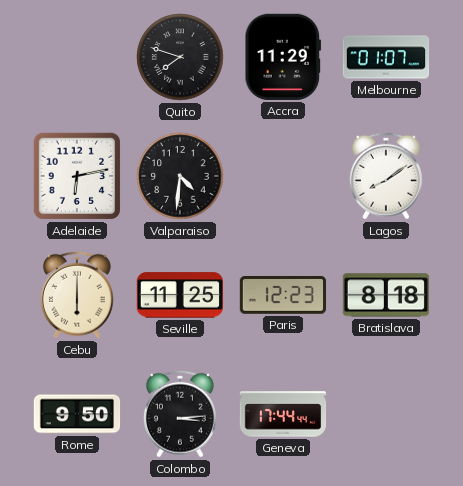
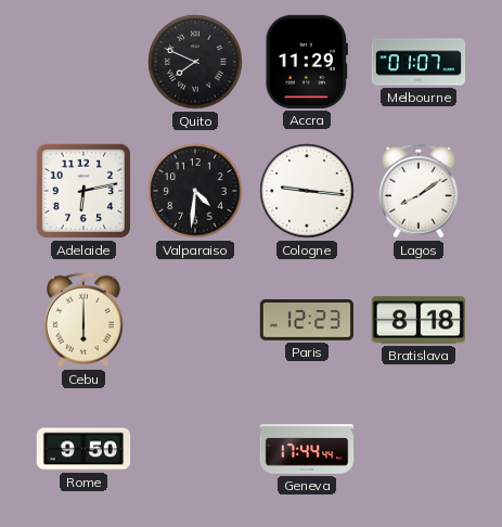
Quito: 7:48 -> 7:49
Cologne: none -> 9:16
Seville: 11:25 -> none
Colombo: 3:14 -> none
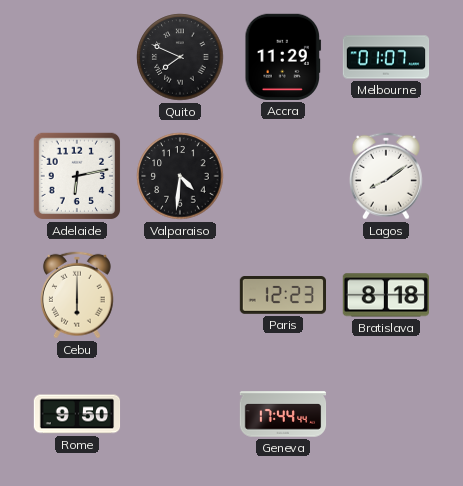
Cologne: 9:16 -> none
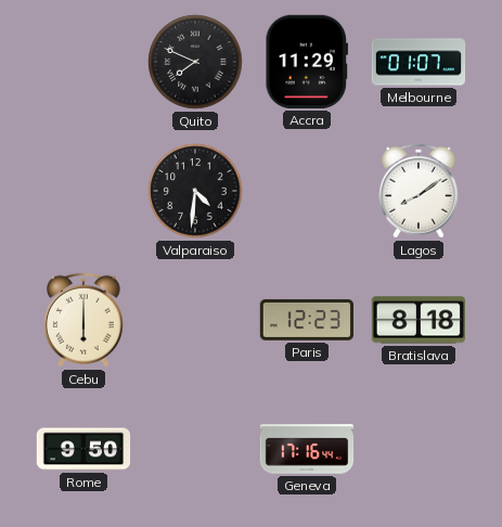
Adelaide: 6:13 -> none
Geneva: 17:44 -> 17:16
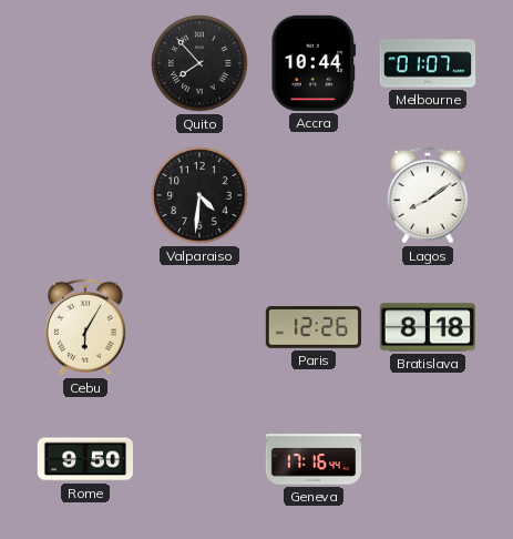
Quito: 7:49 -> 7:53
Accra: 11:29 -> 10:44
Cebu: 6:00 -> 6:05
Paris: 12:23 -> 12:26
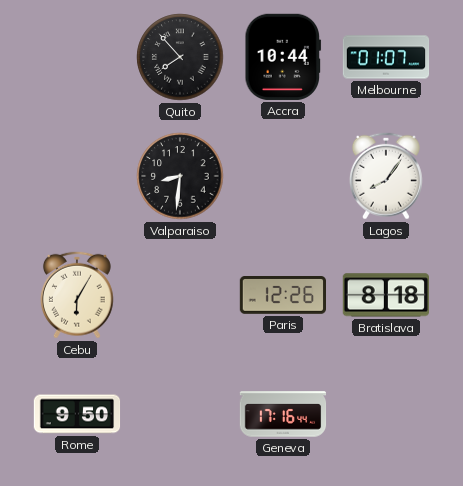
Valparaiso: 4:31 -> 8:31
Lagos: 8:09 -> 8:06
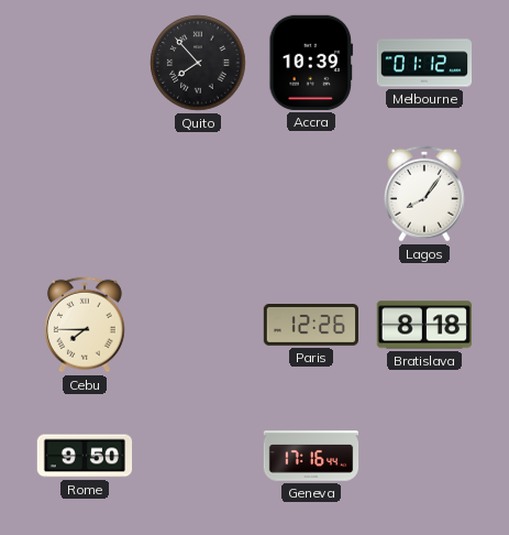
Accra: 10:44 -> 10:39
Melbourne: 01:07 -> 01:12
Valparaiso: 8:31 -> none
Cebu: 6:05 -> 7:45
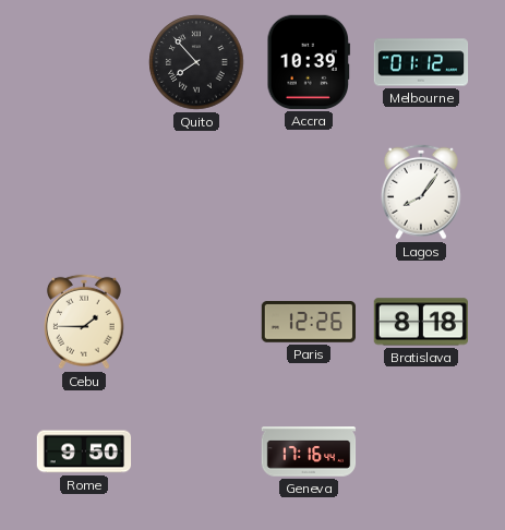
Cebu: 7:45 -> 1:45
